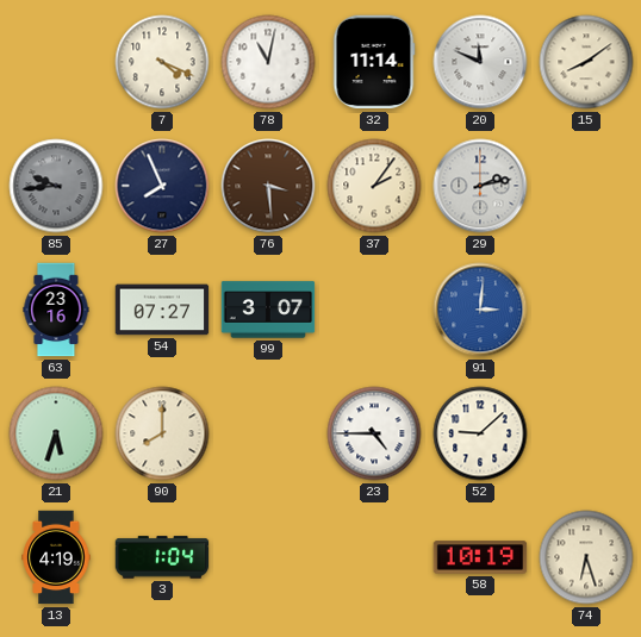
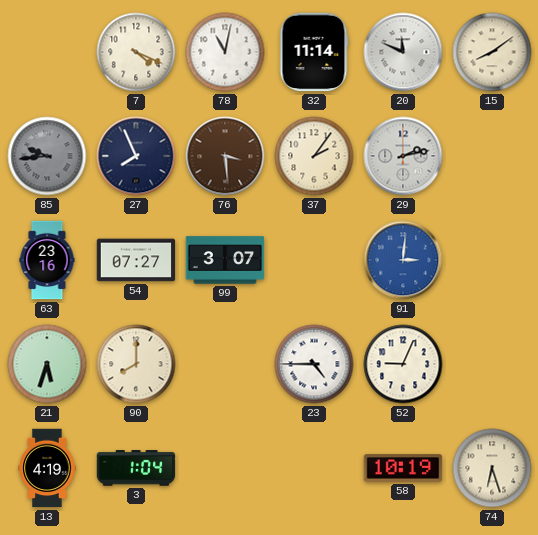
52: 9:08 -> 9:04
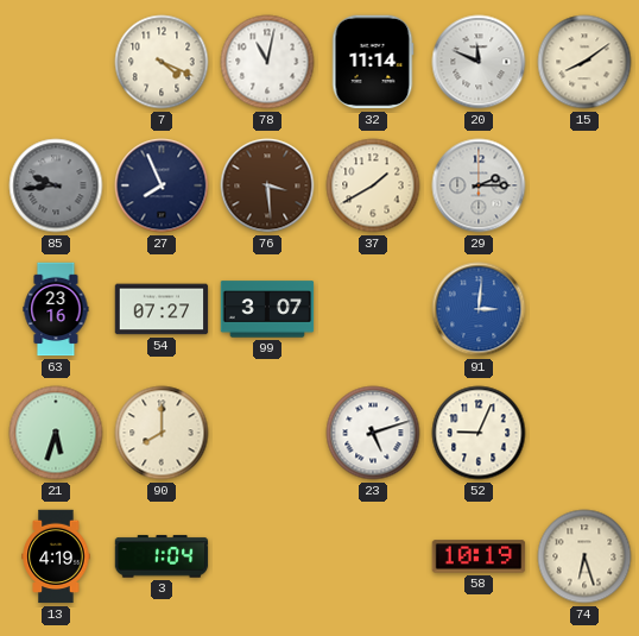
37: 2:06 -> 1:40
29: 2:13 -> 2:15
23: 4:45 -> 5:12
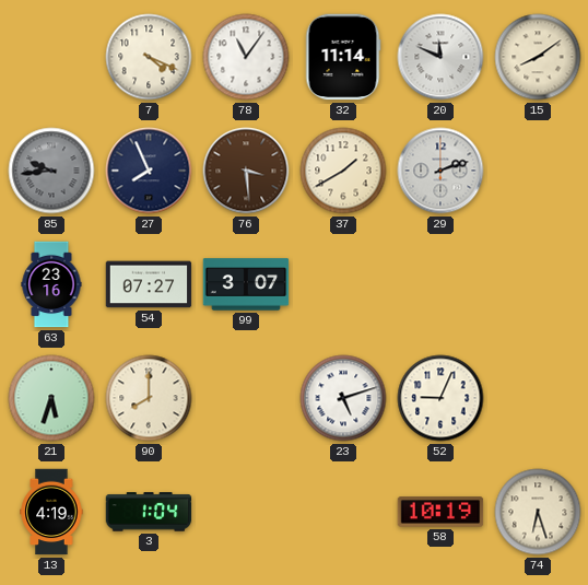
78: 11:02 -> 11:06
29: 2:15 -> 2:12
91: 3:01 -> none
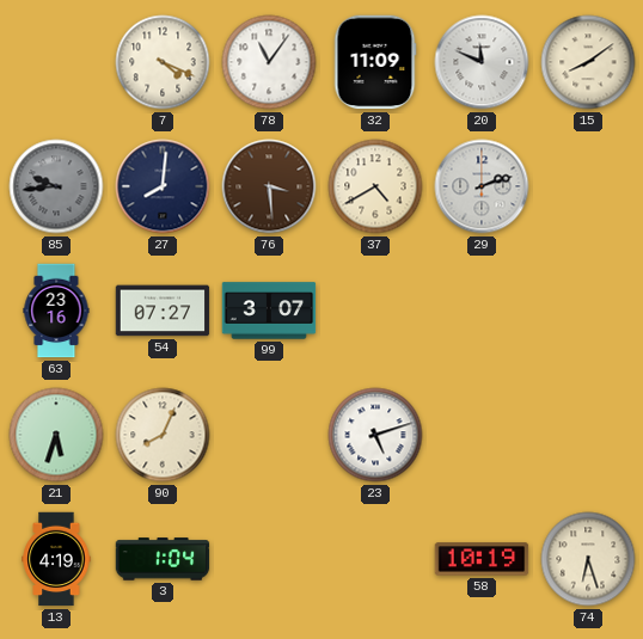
32: 11:14 -> 11:09
27: 7:56 -> 8:01
37: 1:40 -> 4:40
90: 8:00 -> 8:04
52: 9:04 -> none
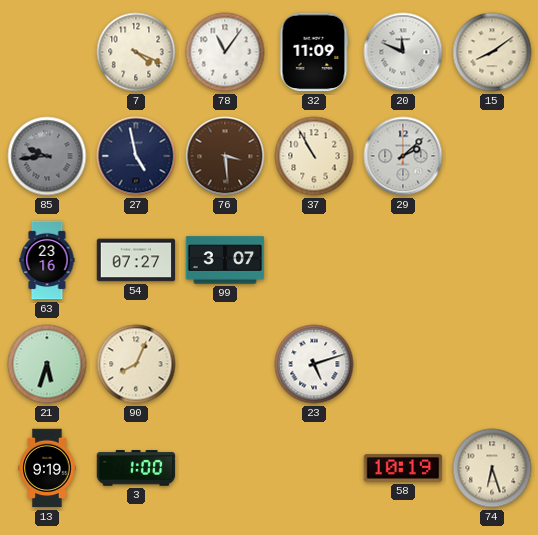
27: 8:01 -> 4:58
37: 4:40 -> 10:55
29: 2:12 -> 2:08
13: 4:19 -> 9:19
3: 1:04 -> 1:00
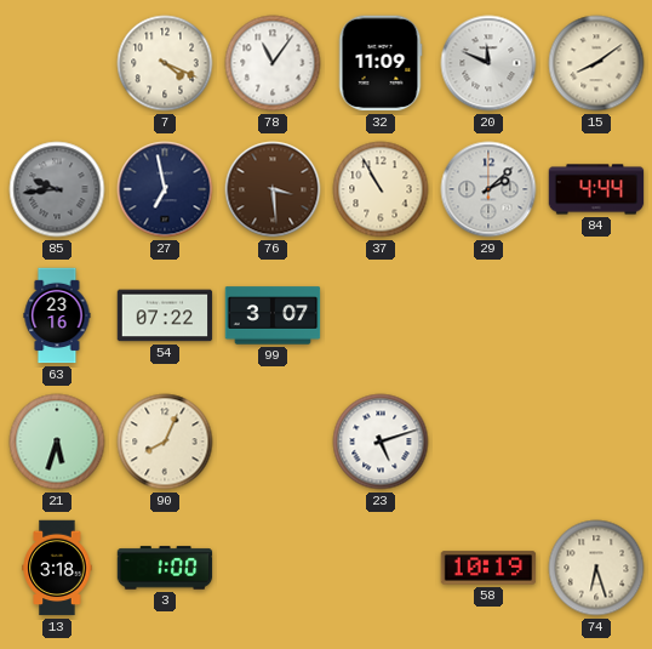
27: 4:58 -> 6:58
84: none -> 4:44
54: 07:27 -> 07:22
13: 9:19 -> 3:18
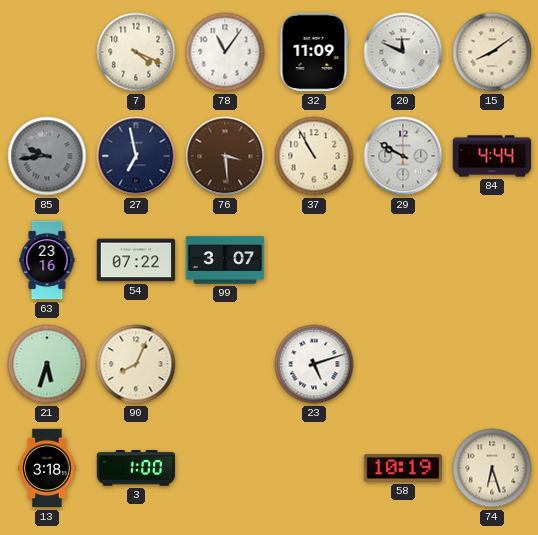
29: 2:08 -> 9:50
